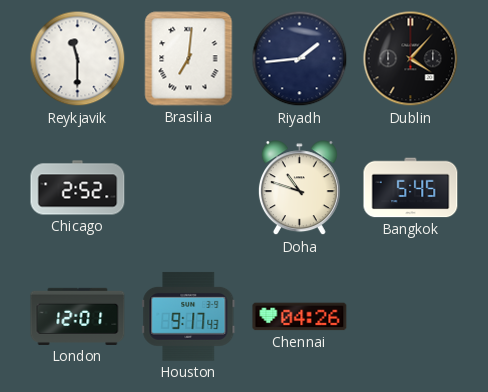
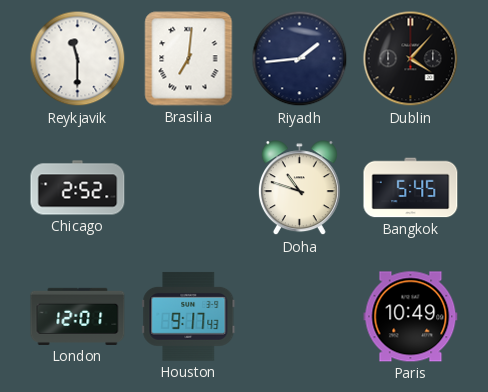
Chennai: 04:26 -> none
Paris: none -> 10:49
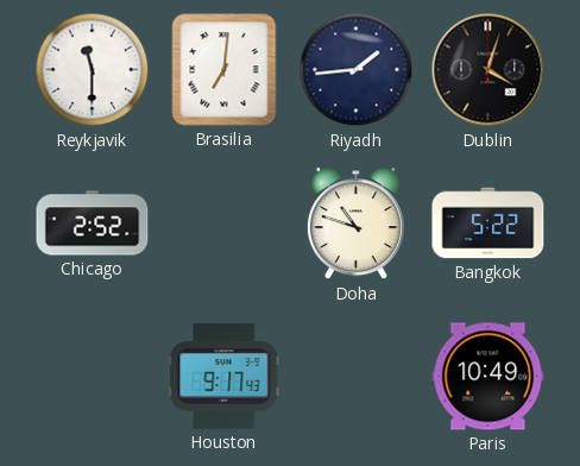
Dublin: 4:07 -> 4:03
Bangkok: 5:45 -> 5:22
London: 12:01 -> none
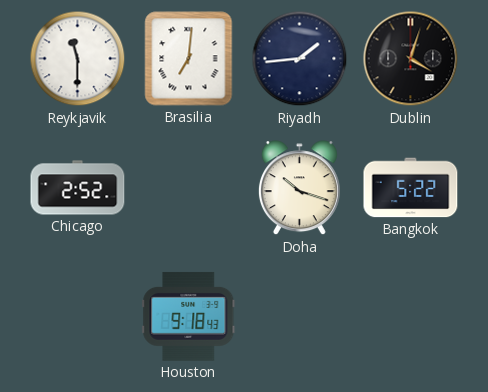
Doha: 10:48 -> 10:18
Houston: 9:17 -> 9:18
Paris: 10:49 -> none
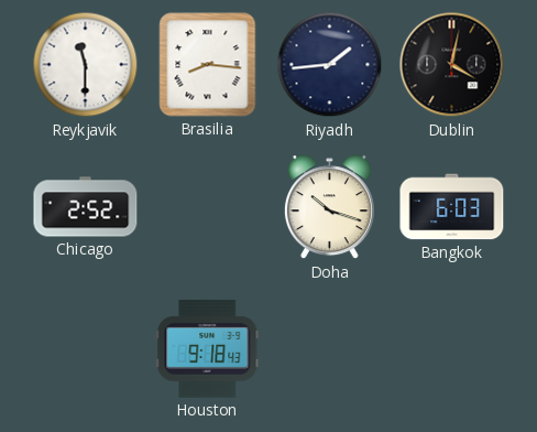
Brasilia: 7:01 -> 8:16
Dublin: 4:03 -> 4:02
Bangkok: 5:22 -> 6:03
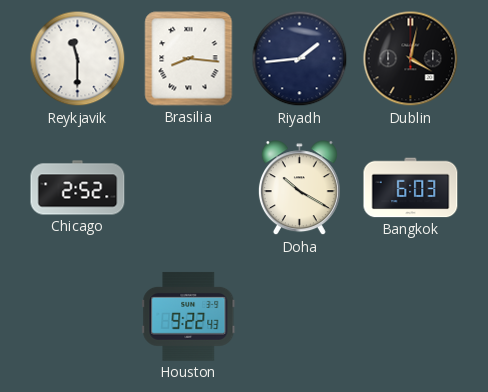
Doha: 10:18 -> 10:20
Houston: 9:18 -> 9:22
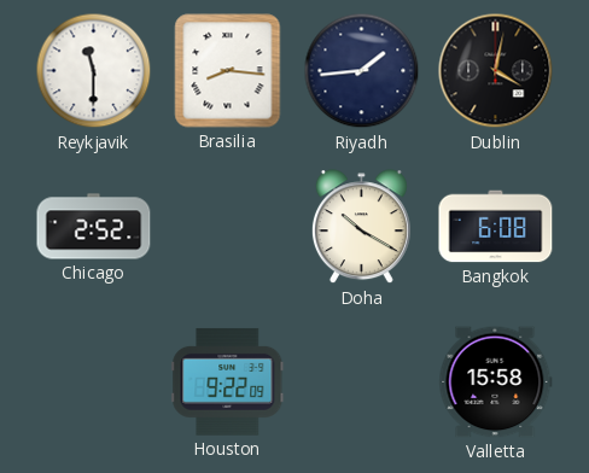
Bangkok: 6:03 -> 6:08
Houston: 9:22:43 -> 9:22:09
Valletta: none -> 15:58
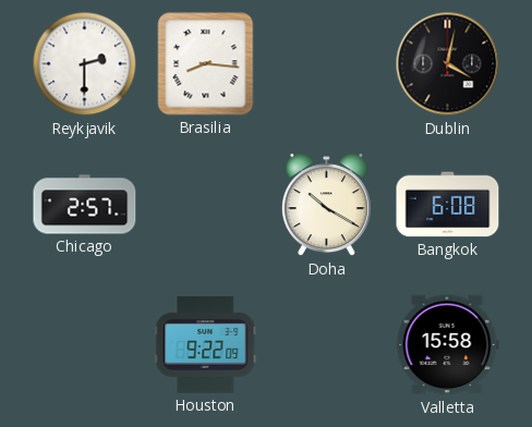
Reykjavik: 11:30 -> 2:30
Riyadh: 1:44 -> none
Chicago: 2:52 -> 2:57
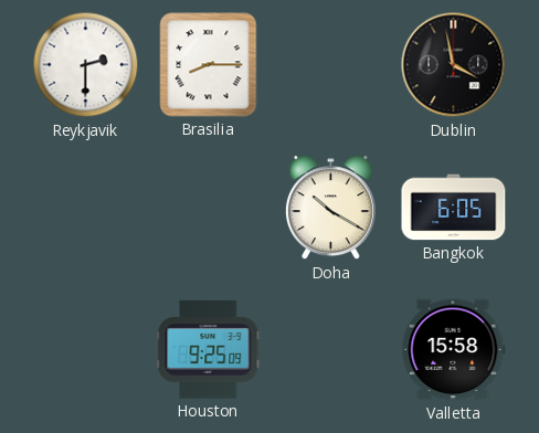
Brasilia: 8:16 -> 8:15
Dublin: 4:02 -> 3:58
Chicago: 2:57 -> none
Bangkok: 6:08 -> 6:05
Houston: 9:22 -> 9:25
